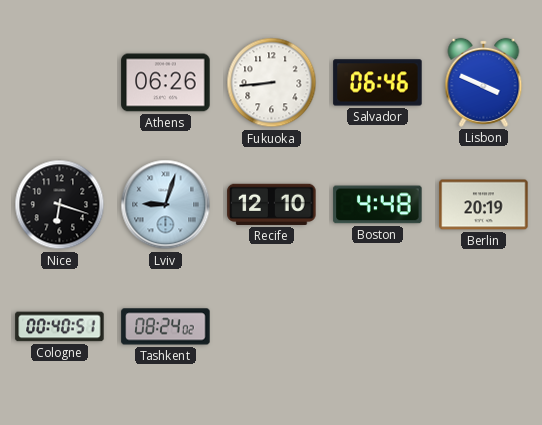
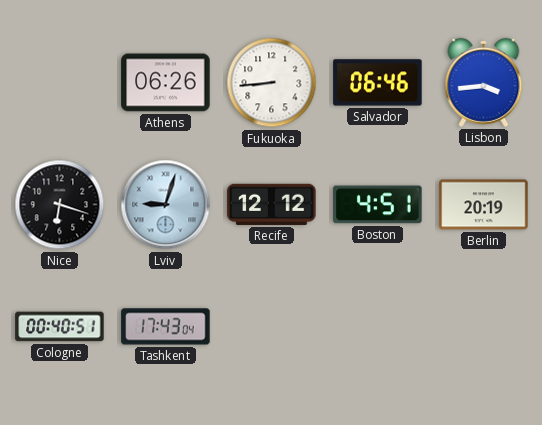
Lisbon: 3:49 -> 3:44
Recife: 12:10 -> 12:12
Boston: 4:48 -> 4:51
Tashkent: 08:24 -> 17:43
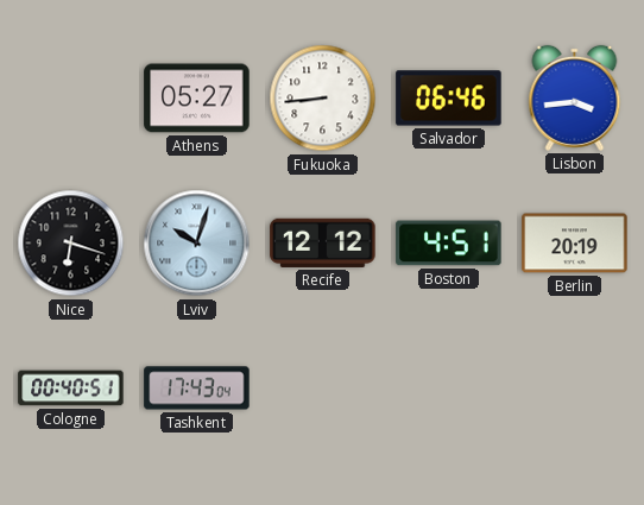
Athens: 06:26 -> 05:27
Lviv: 9:03 -> 10:03
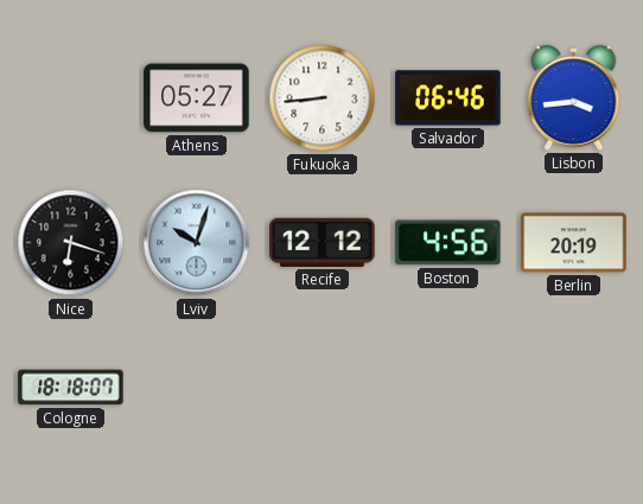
Boston: 4:51 -> 4:56
Cologne: 00:40 -> 18:18
Tashkent: 17:43 -> none
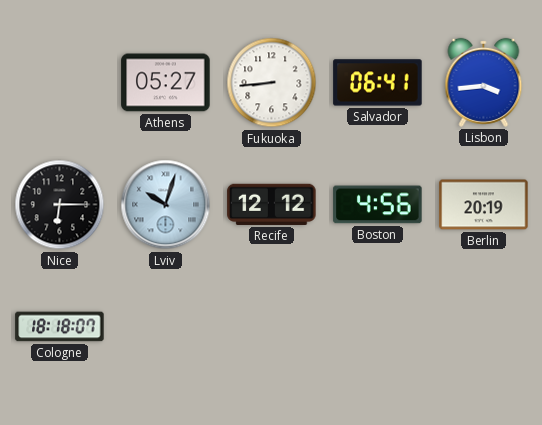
Salvador: 06:46 -> 06:41
Nice: 6:18 -> 6:15
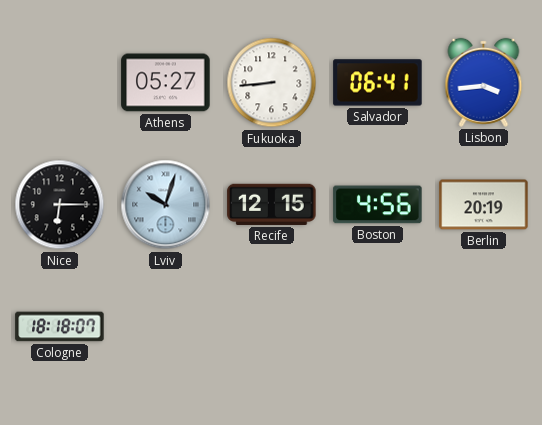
Recife: 12:12 -> 12:15
